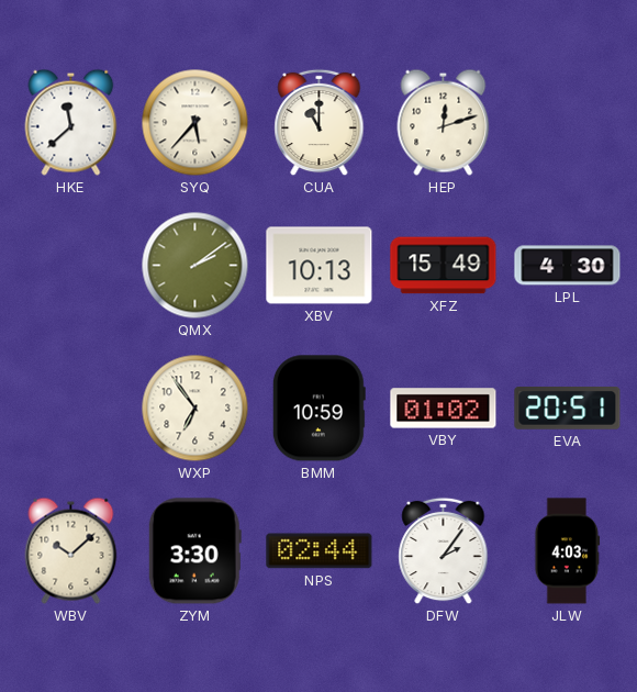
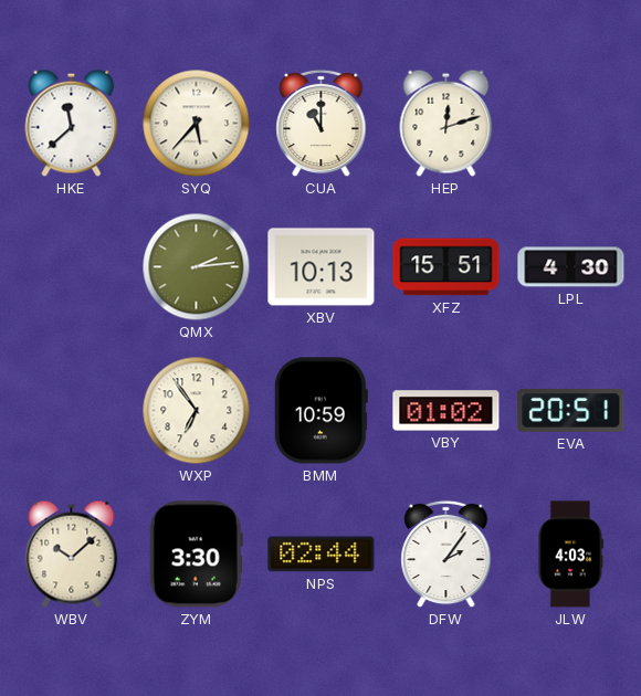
QMX: 2:09 -> 2:14
XFZ: 15:49 -> 15:51
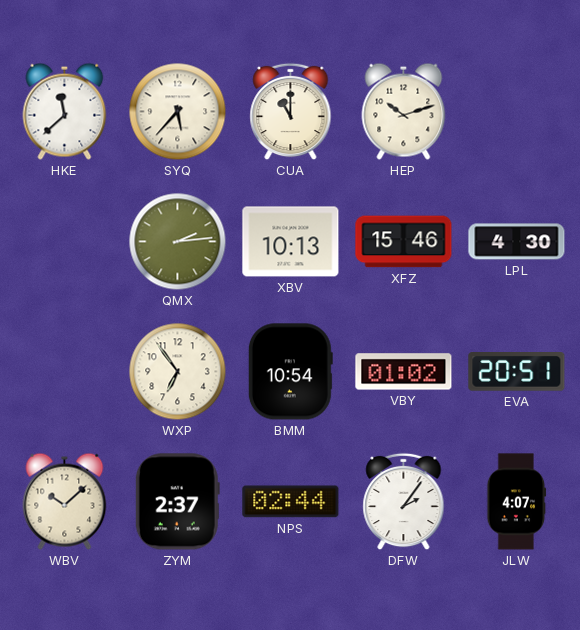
HEP: 12:12 -> 10:12
XFZ: 15:51 -> 15:46
BMM: 10:59 -> 10:54
ZYM: 3:30 -> 2:37
JLW: 4:03 -> 4:07
